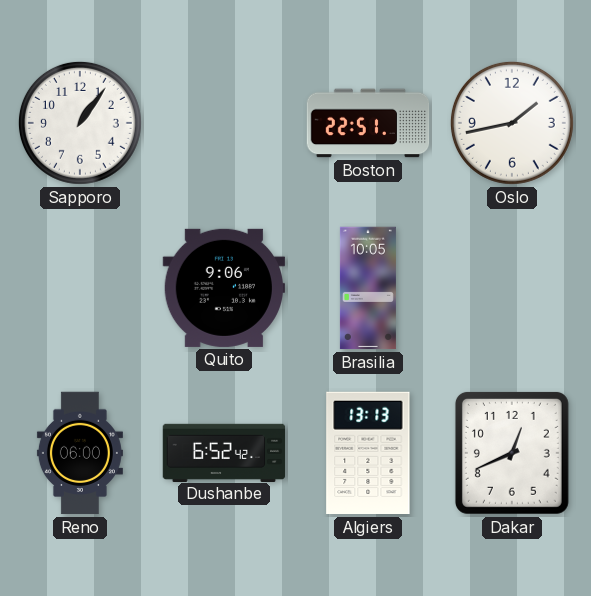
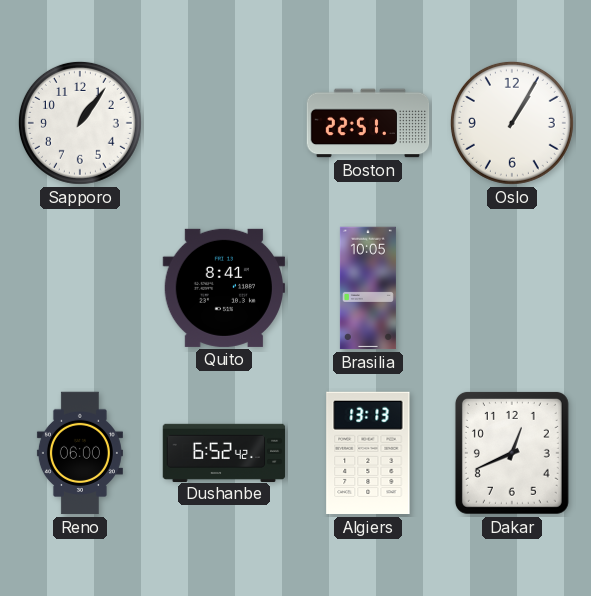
Oslo: 1:43 -> 1:05
Quito: 9:06 -> 8:41
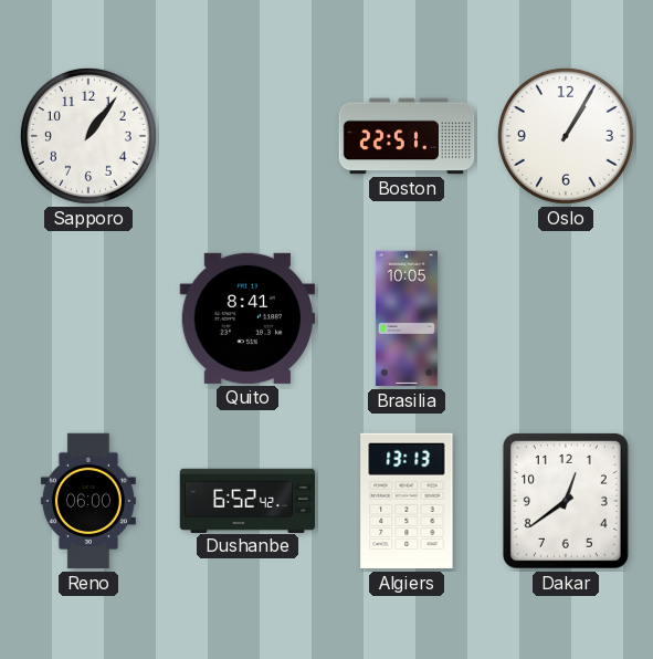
Dakar: 12:41 -> 12:39
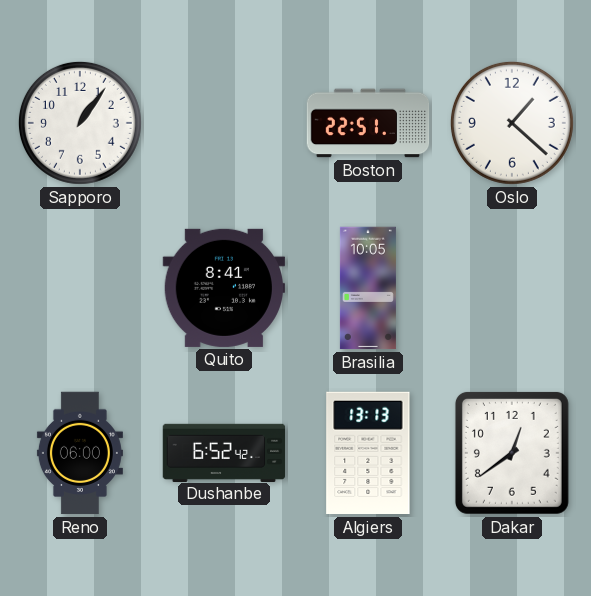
Oslo: 1:05 -> 1:22
